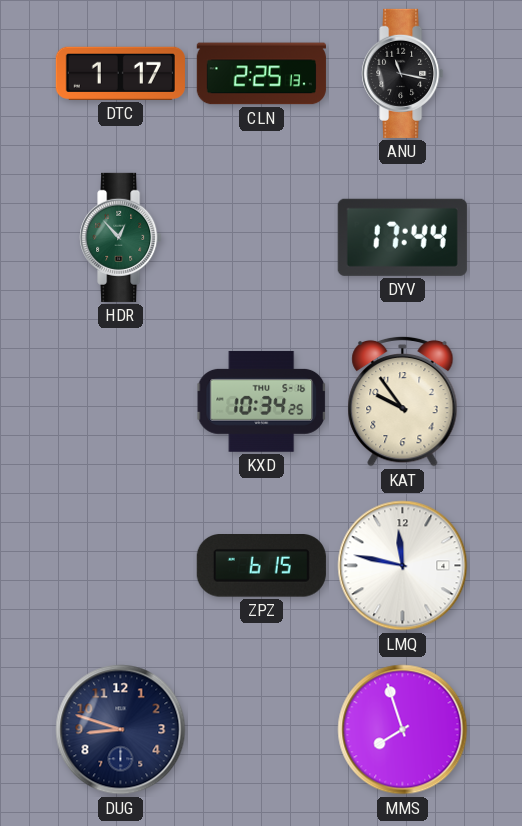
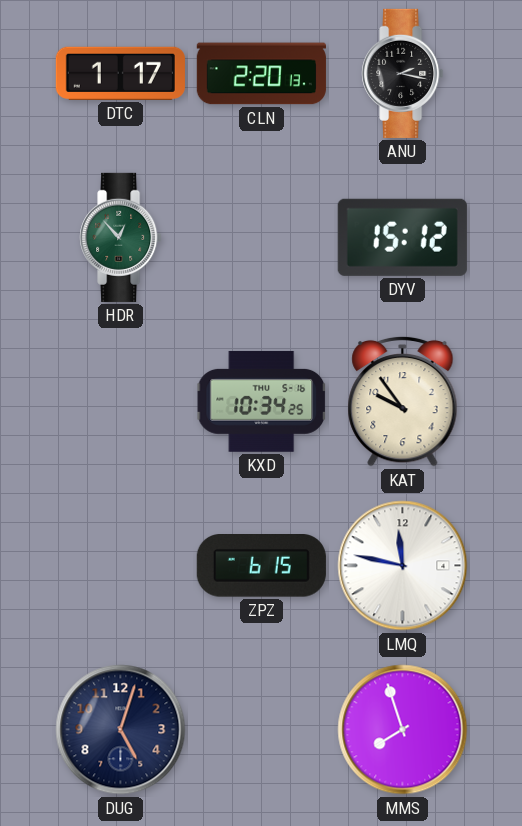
CLN: 2:25 -> 2:20
ANU: 11:17 -> 2:17
DYV: 17:44 -> 15:12
DUG: 8:48 -> 5:03
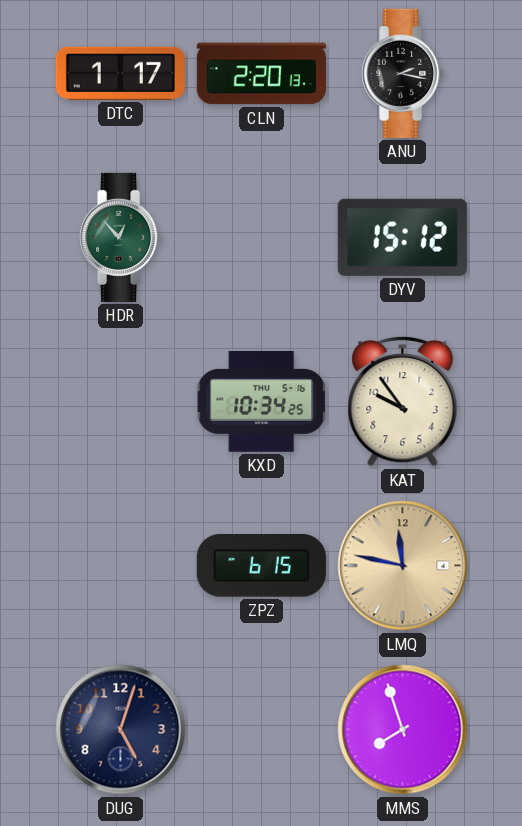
LMQ dial: white -> champagne
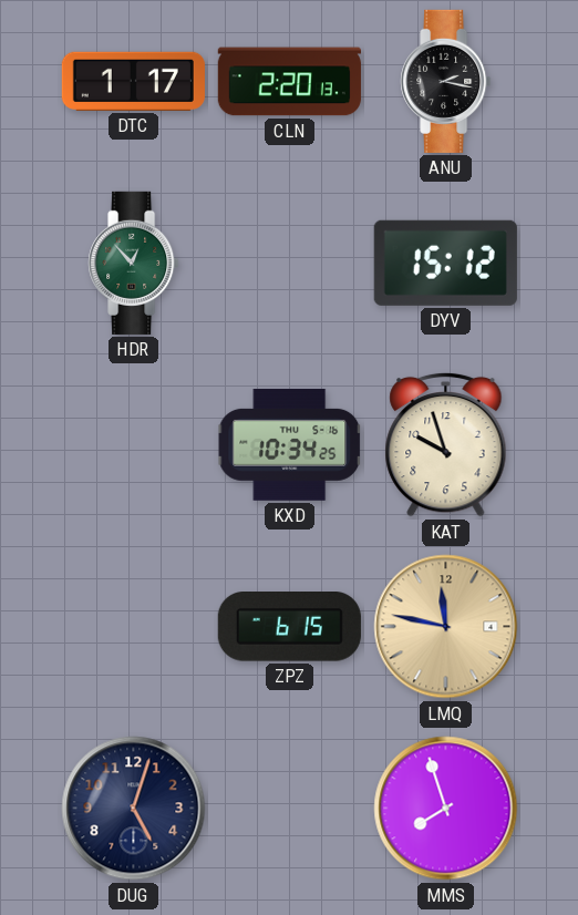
KAT: 9:54 -> 9:57
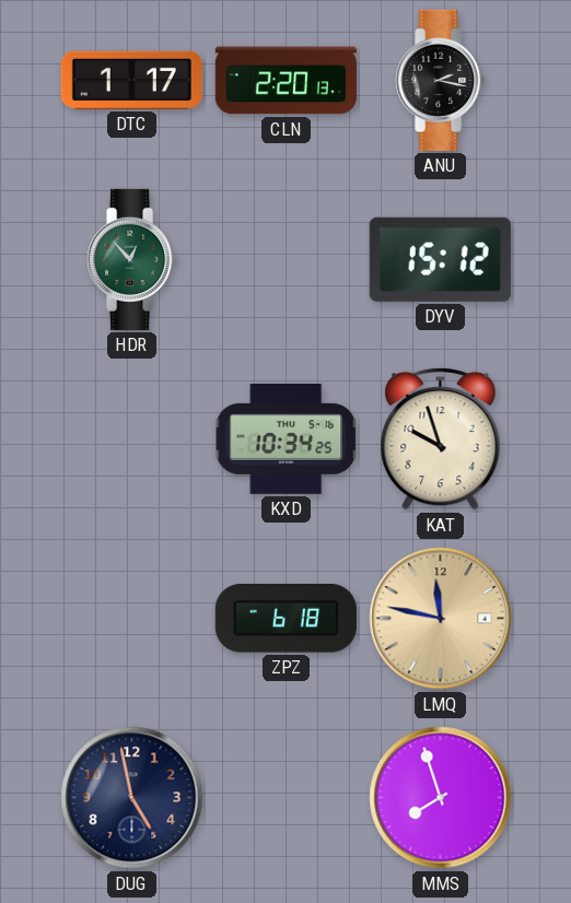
ZPZ: 6:15 -> 6:18
DUG: 5:03 -> 4:58
